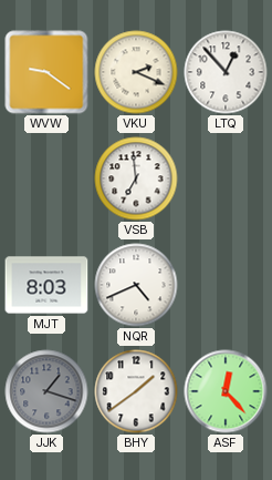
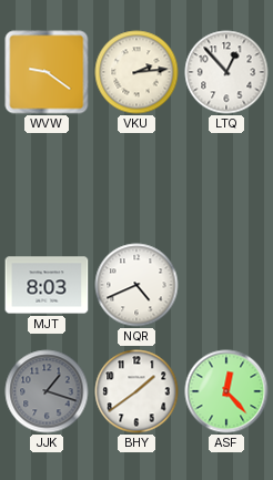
VKU: 2:19 -> 2:14
VSB: 6:59 -> none
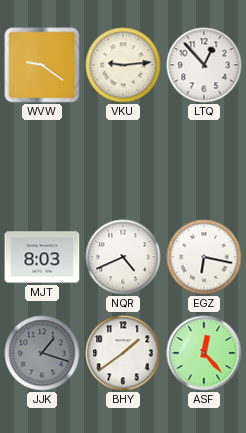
VKU: 2:14 -> 9:14
EGZ: none -> 6:17
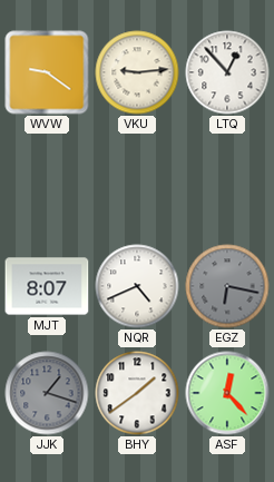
MJT: 8:03 -> 8:07
EGZ dial: white -> grey
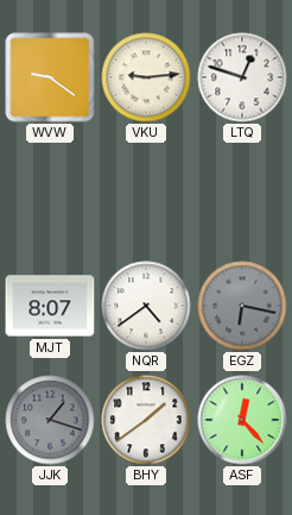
LTQ: 12:53 -> 12:48
NQR: 4:41 -> 4:39
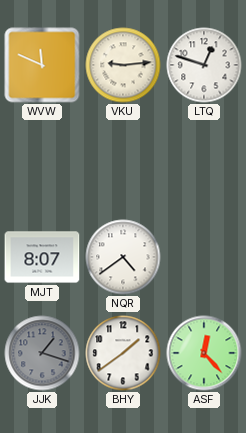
WVW: 9:21 -> 11:49
EGZ: 6:17 -> none
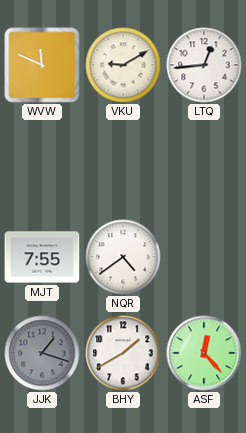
VKU: 9:14 -> 9:10
LTQ: 12:48 -> 12:44
MJT: 8:07 -> 7:55
BHY: 1:39 -> 1:40
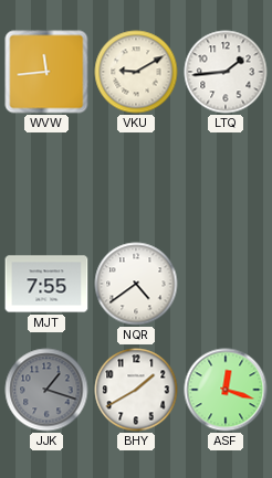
WVW: 11:49 -> 11:44
LTQ: 12:44 -> 1:44
ASF: 12:23 -> 12:18
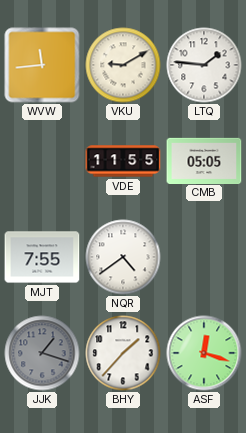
LTQ: 1:44 -> 1:46
VDE: none -> 11:55
CMB: none -> 05:05
BHY: 1:40 -> 1:37
